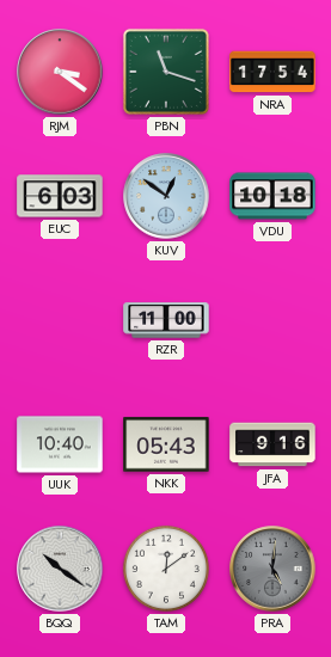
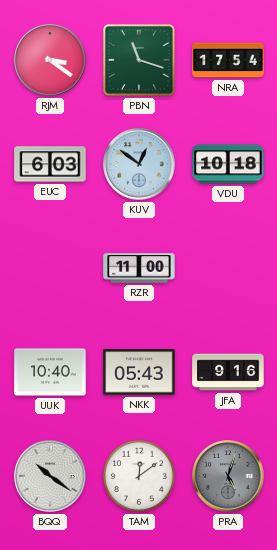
PRA: 5:01 -> 5:03
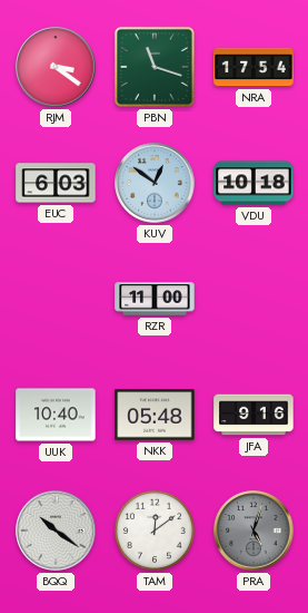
NKK: 05:43 -> 05:48
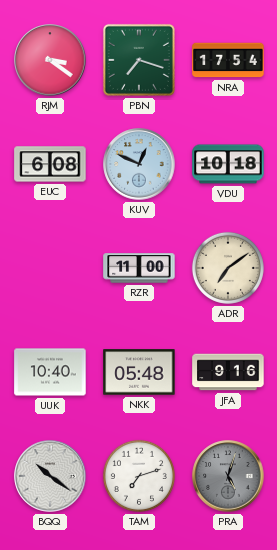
PBN: 11:18 -> 7:18
EUC: 6:03 -> 6:08
KUV: 12:51 -> 12:49
ADR: none -> 7:09
TAM: 12:09 -> 7:12
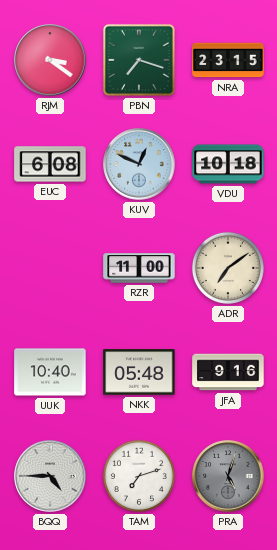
NRA: 17:54 -> 23:15
BQQ: 10:21 -> 4:45
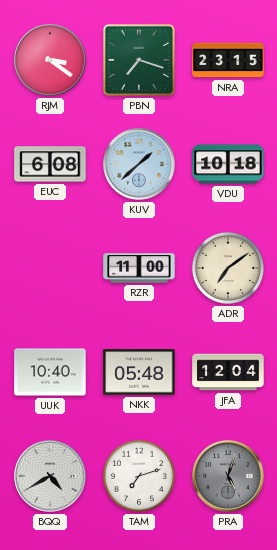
KUV: 12:49 -> 1:38
JFA: 9:16 -> 12:04
BQQ: 4:45 -> 4:40
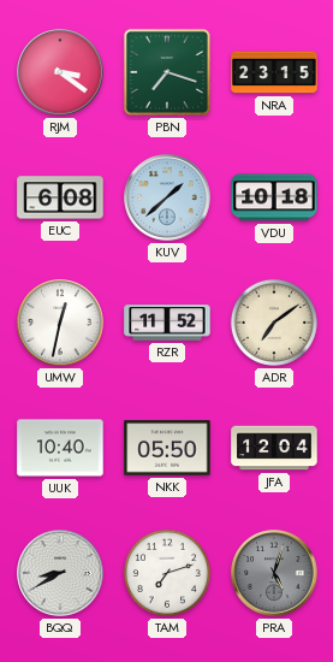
UMW: none -> 12:32
RZR: 11:00 -> 11:52
NKK: 05:48 -> 05:50
BQQ: 4:40 -> 8:40
